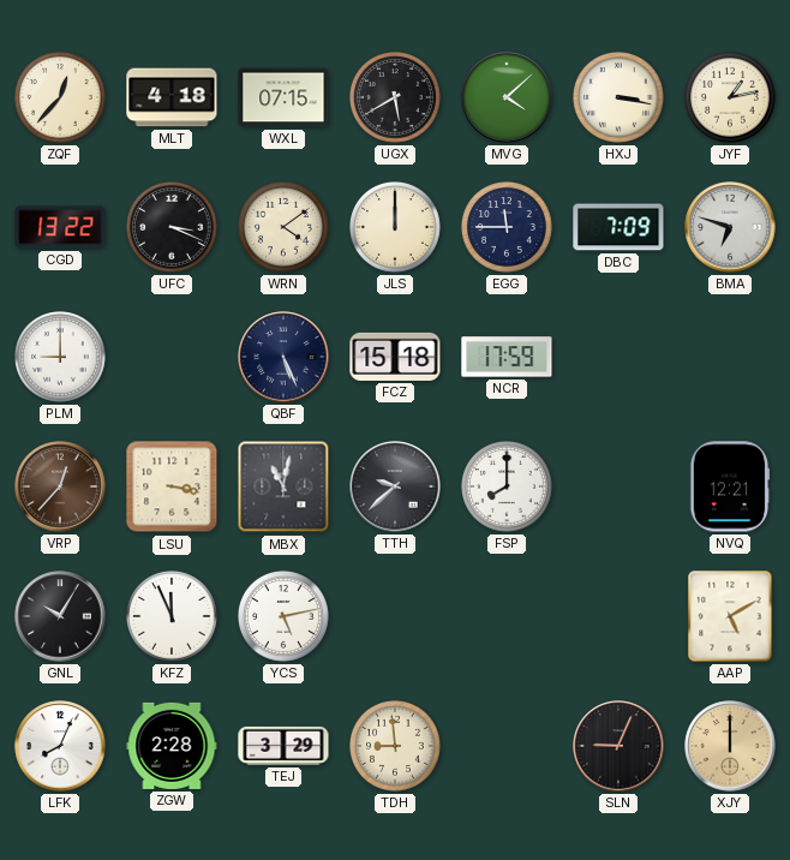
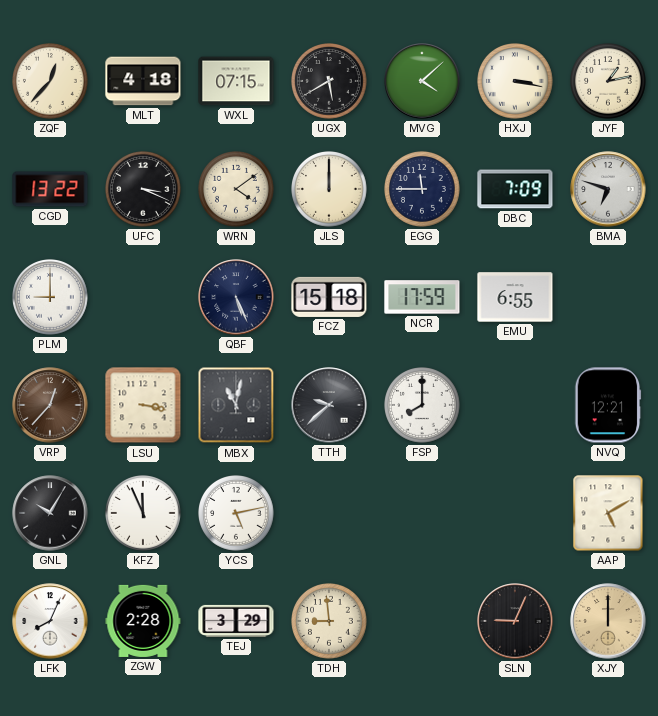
EMU: none -> 6:55
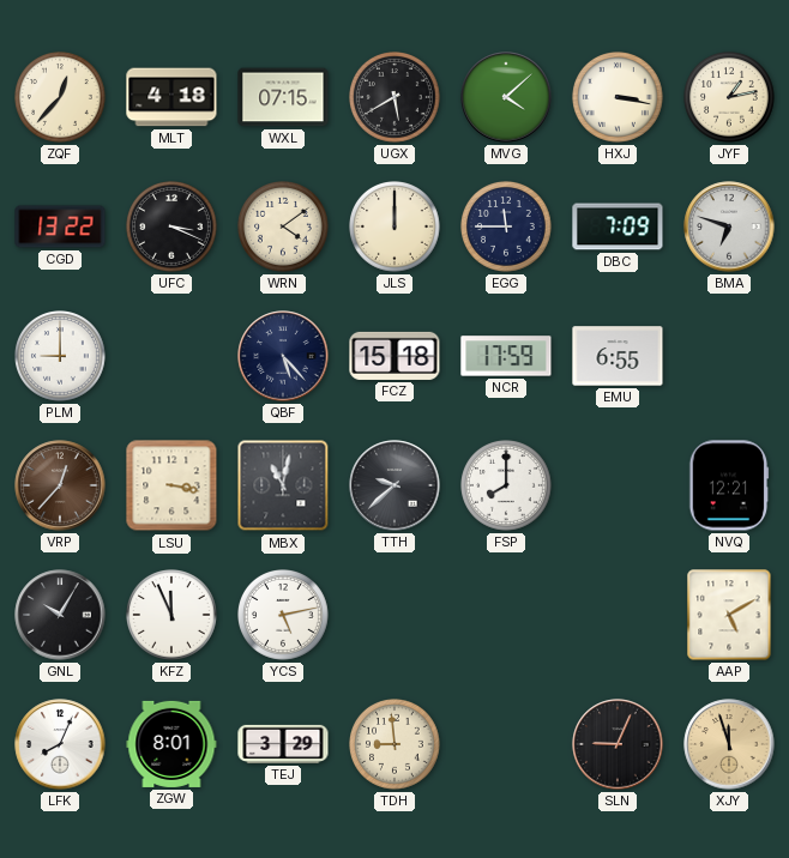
QBF: 5:26 -> 5:23
ZGW: 2:28 -> 8:01
XJY: 12:00 -> 11:57
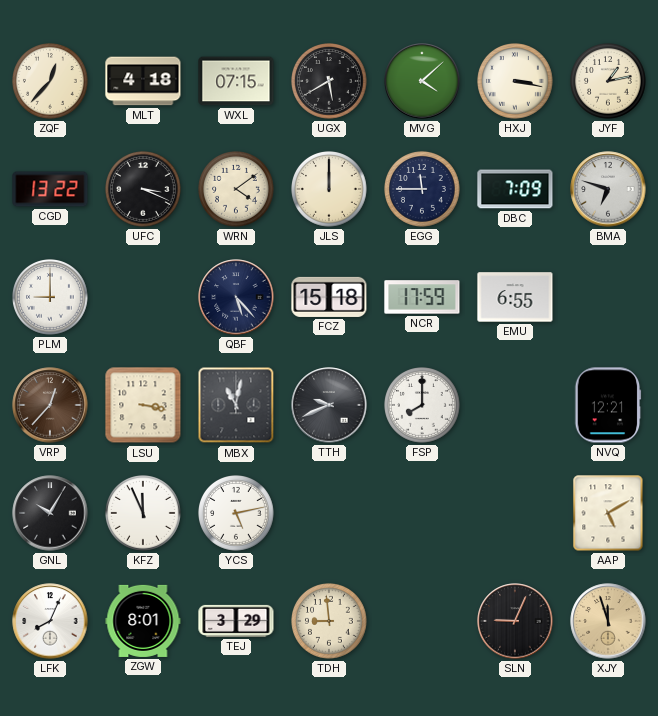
TTH: 9:38 -> 9:41
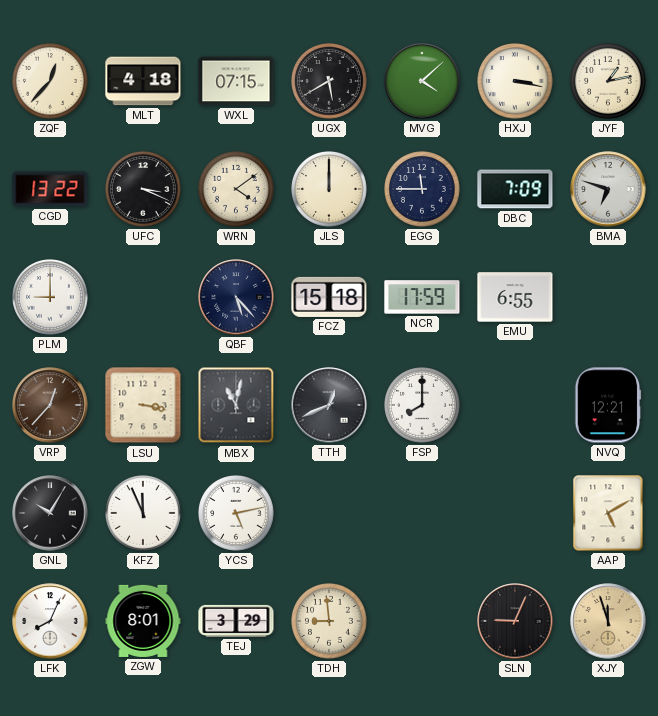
TTH: 9:41 -> 12:41
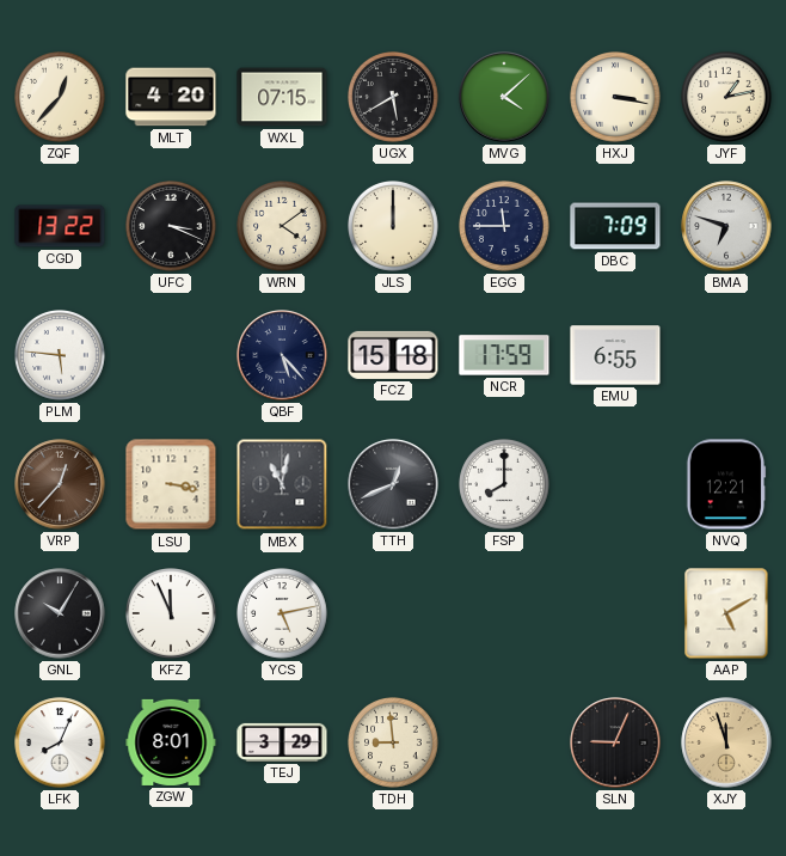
MLT: 4:18 -> 4:20
PLM: 9:00 -> 5:46
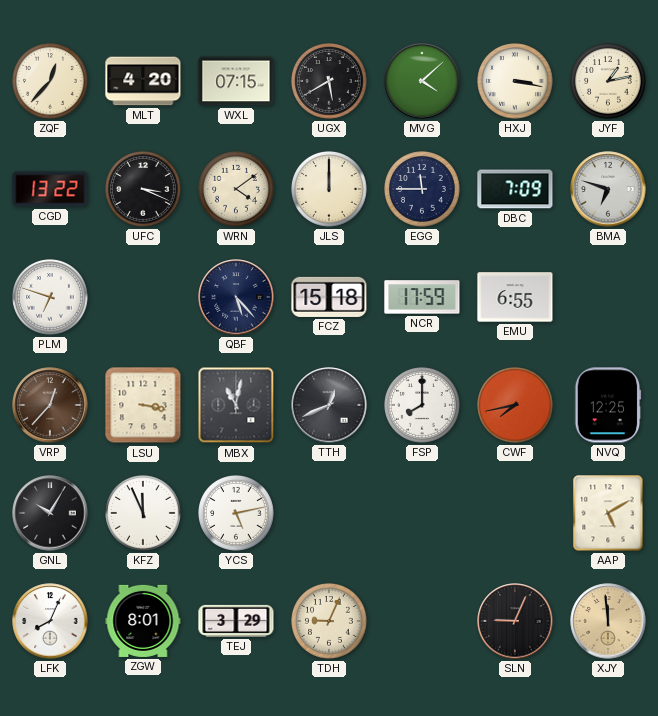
PLM: 5:46 -> 6:48
CWF: none -> 7:43
NVQ: 12:21 -> 12:25
TDH: 8:59 -> 9:04
XJY: 11:57 -> 11:59
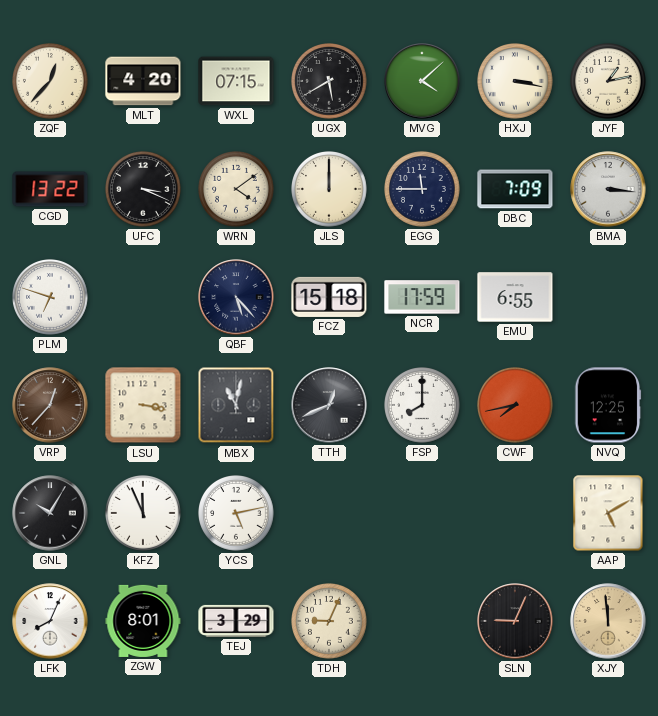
BMA: 6:48 -> 3:16
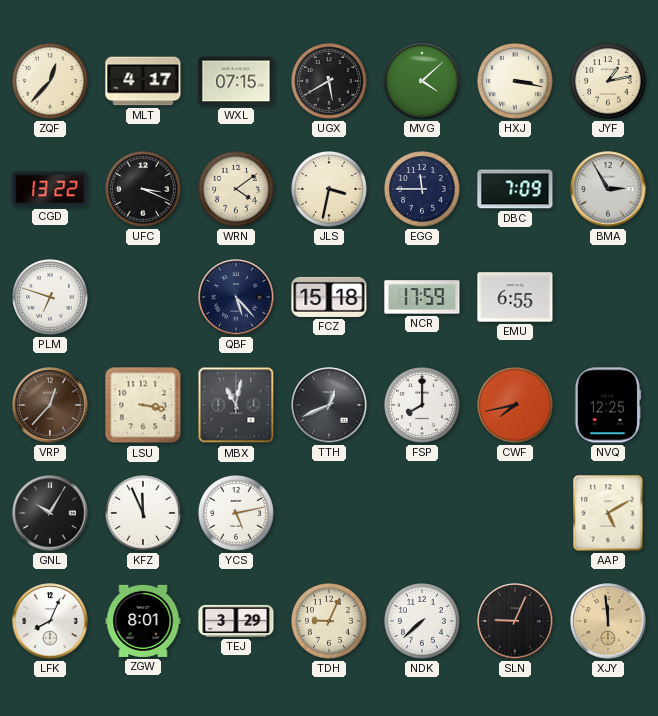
MLT: 4:20 -> 4:17
JLS: 12:00 -> 3:32
BMA: 3:16 -> 2:55
NDK: none -> 7:38
